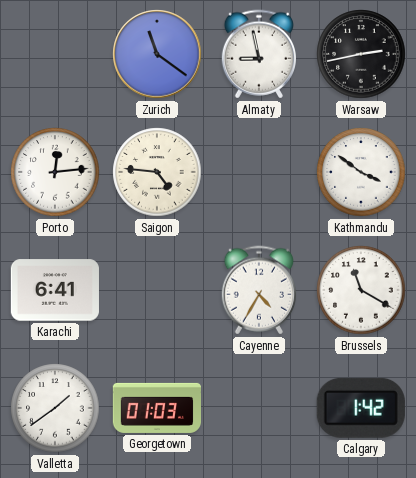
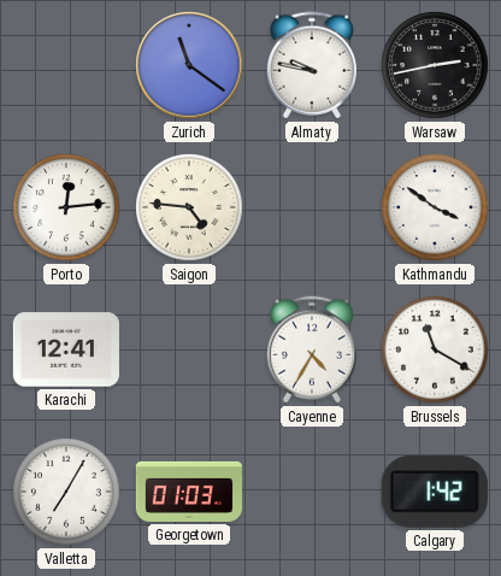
Almaty: 8:58 -> 9:47
Karachi: 6:41 -> 12:41
Valletta: 1:39 -> 7:05
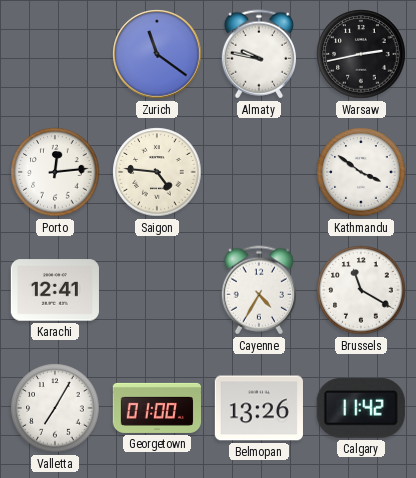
Georgetown: 01:03 -> 01:00
Belmopan: none -> 13:26
Calgary: 1:42 -> 11:42
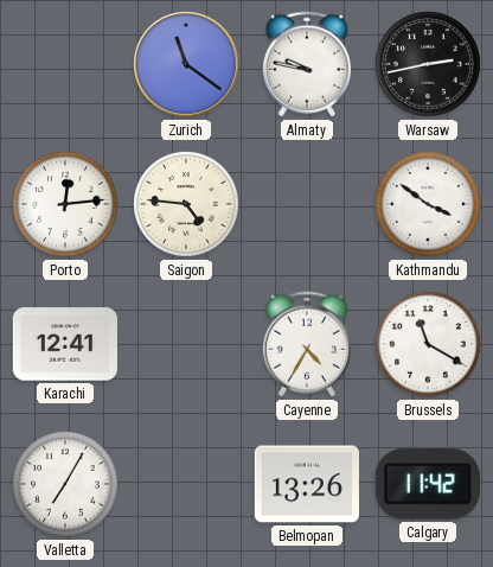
Georgetown: 01:00 -> none
